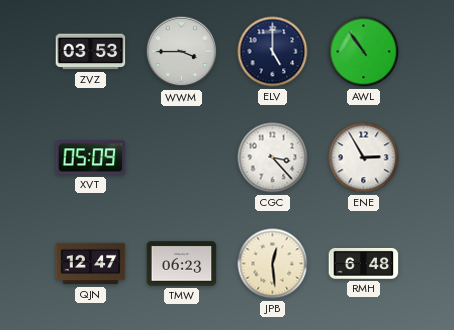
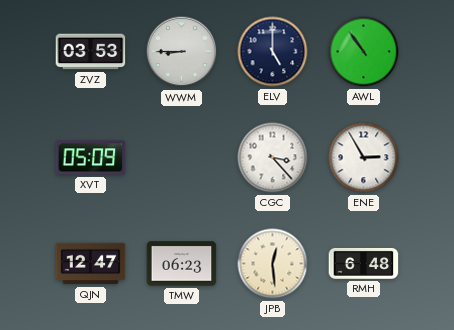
WWM: 3:45 -> 8:45
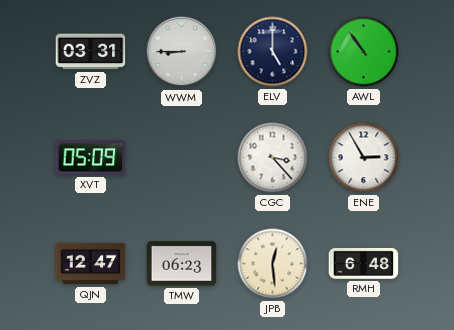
ZVZ: 03:53 -> 03:31
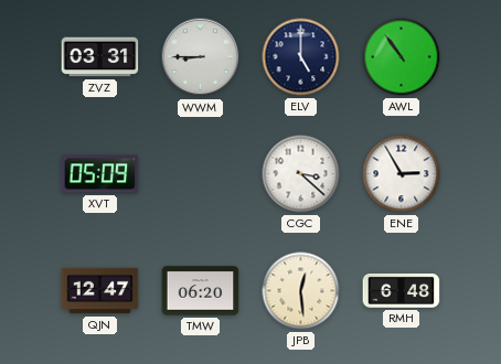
CGC: 3:23 -> 3:22
TMW: 06:23 -> 06:20
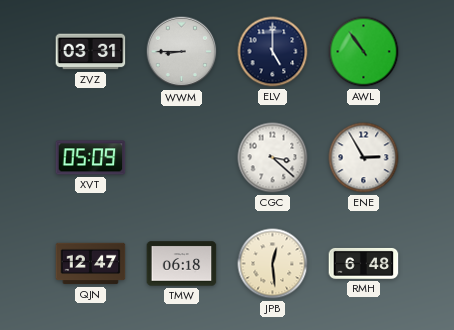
TMW: 06:20 -> 06:18
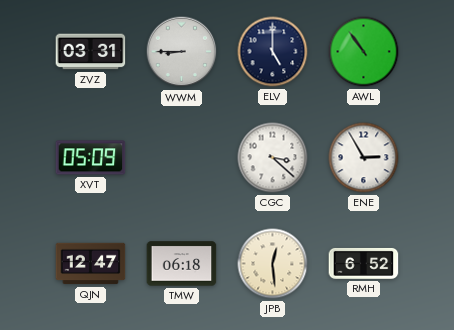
RMH: 6:48 -> 6:52
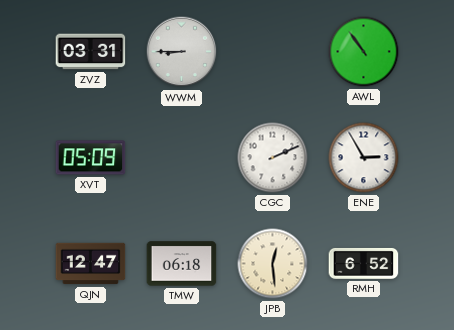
ELV: 5:00 -> none
CGC: 3:22 -> 2:11
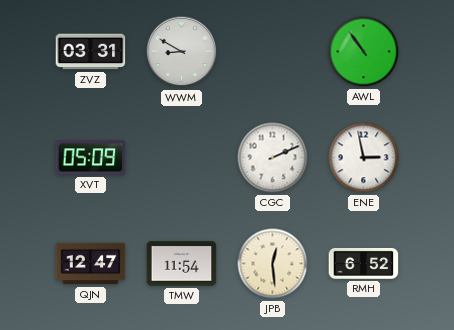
WWM: 8:45 -> 8:50
ENE: 2:55 -> 2:58
TMW: 06:18 -> 11:54
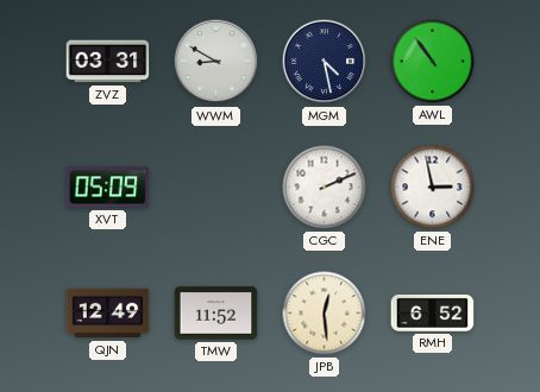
MGM: none -> 4:28
QJN: 12:47 -> 12:49
TMW: 11:54 -> 11:52
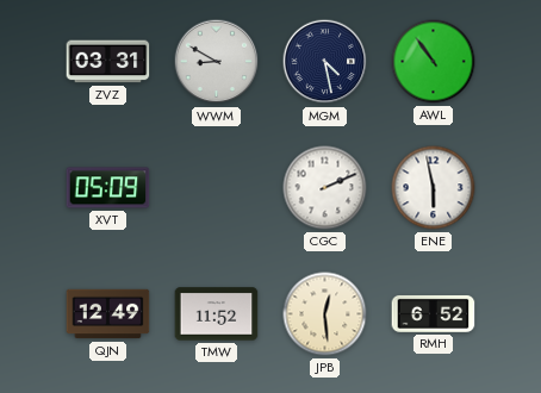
ENE: 2:58 -> 5:58
